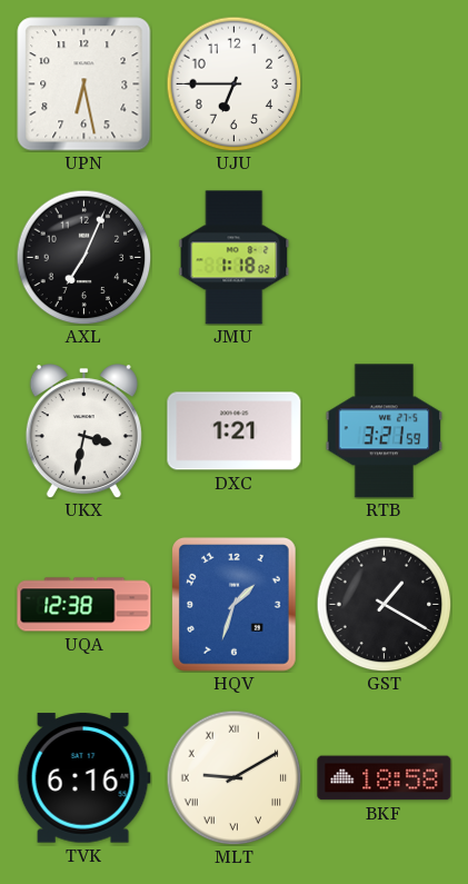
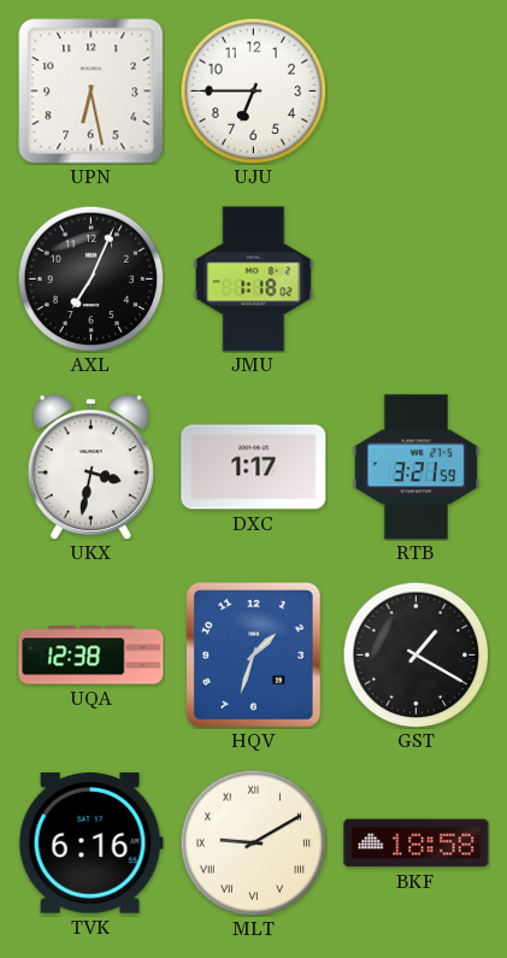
DXC: 1:21 -> 1:17
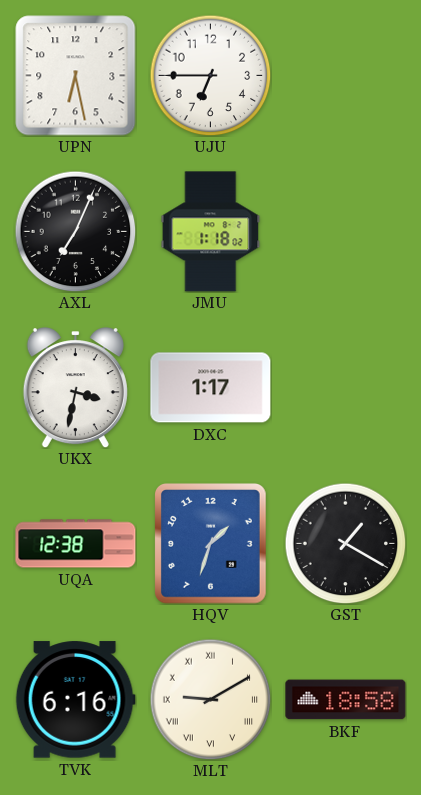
RTB: 3:21 -> none
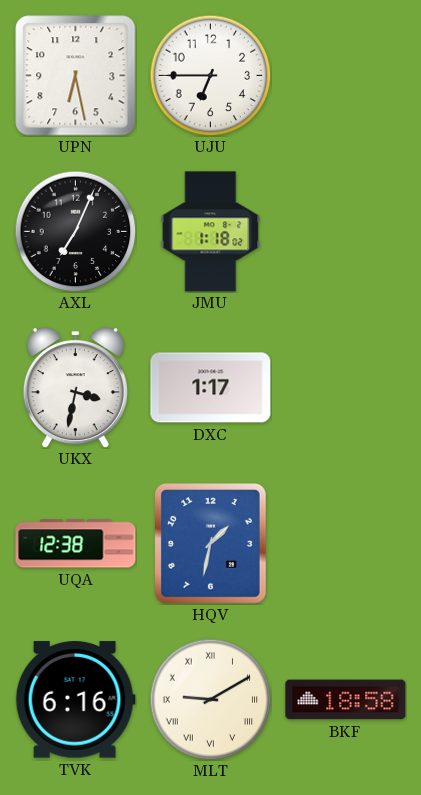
HQV: 1:33 -> 1:32
GST: 1:20 -> none
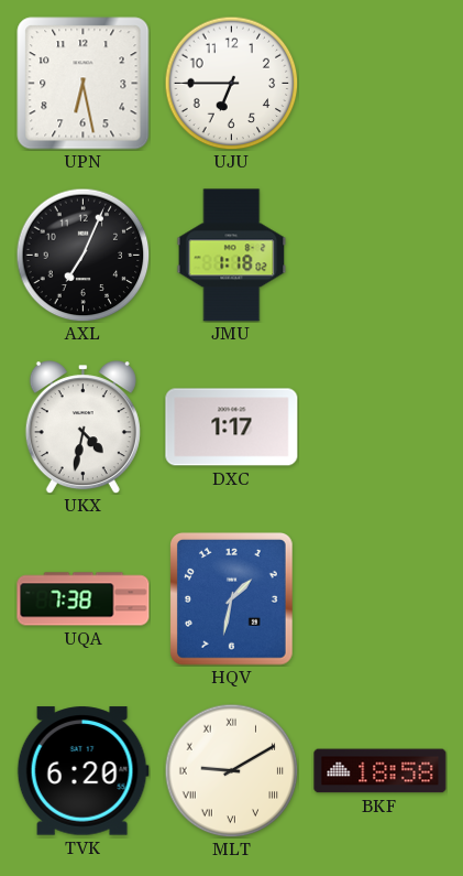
UKX: 3:32 -> 4:32
UQA: 12:38 -> 7:38
TVK: 6:16 -> 6:20
